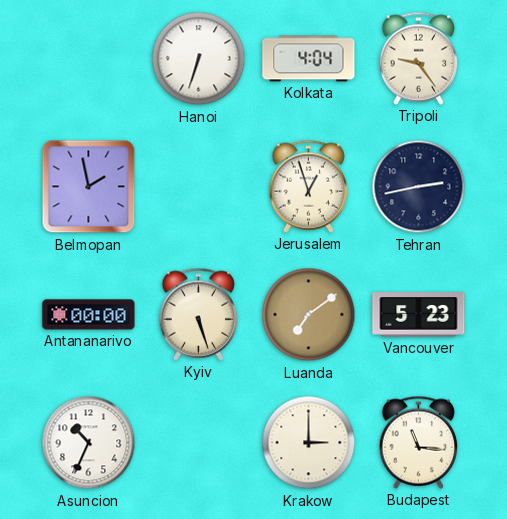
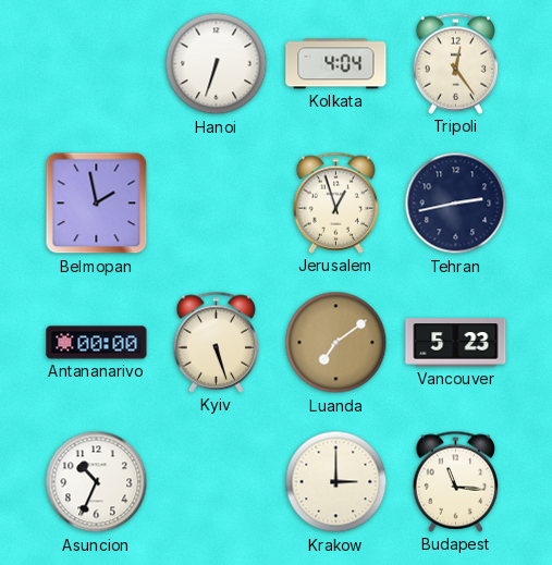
Tripoli: 9:24 -> 12:24
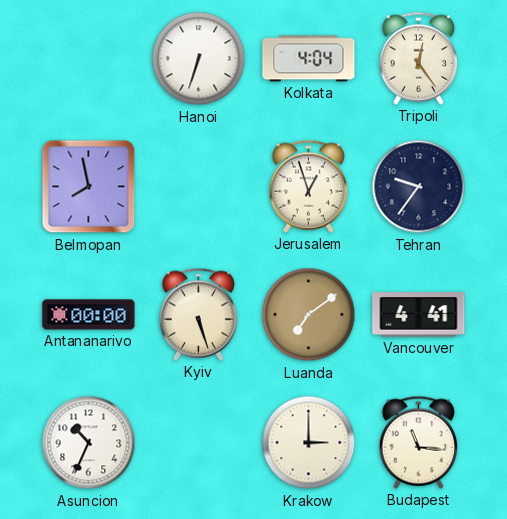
Belmopan: 1:58 -> 7:58
Tehran: 2:43 -> 9:36
Vancouver: 5:23 -> 4:41
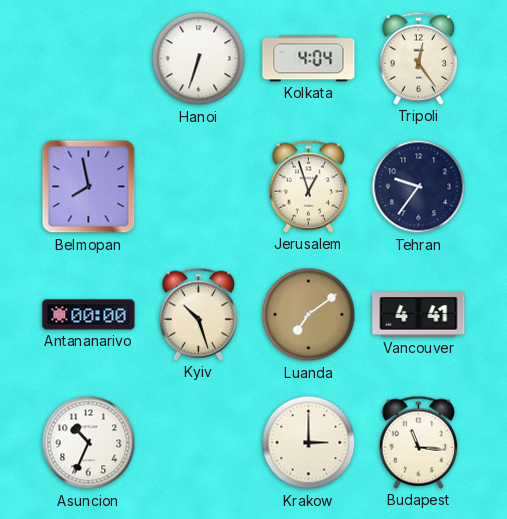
Kyiv: 5:27 -> 10:27
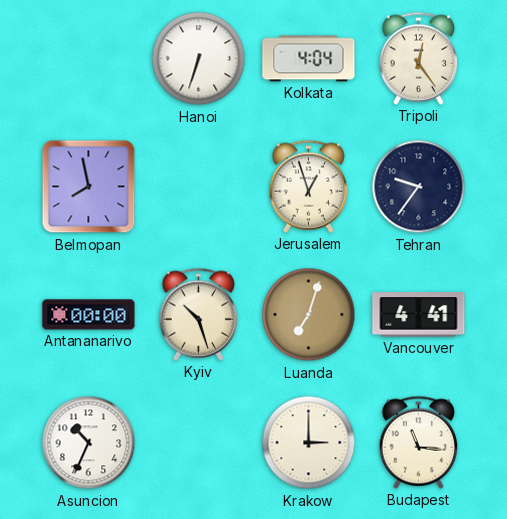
Luanda: 7:09 -> 7:03
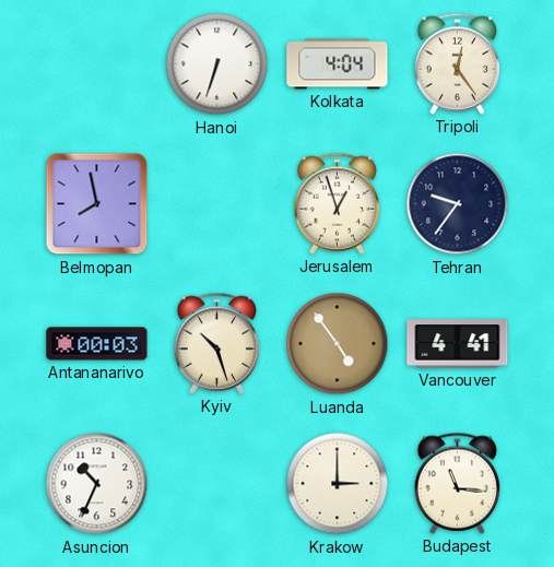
Antananarivo: 00:00 -> 00:03
Luanda: 7:03 -> 4:54
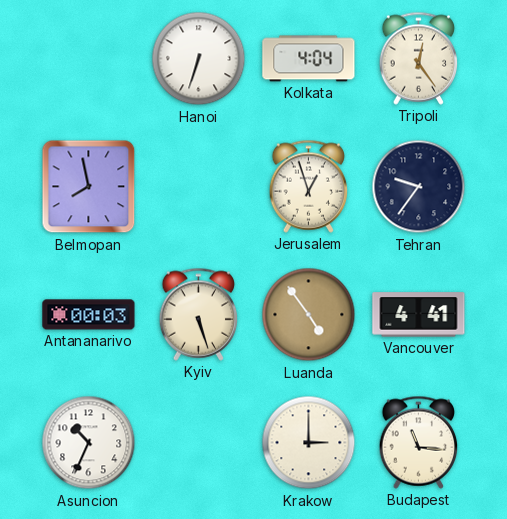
Kyiv: 10:27 -> 5:27
